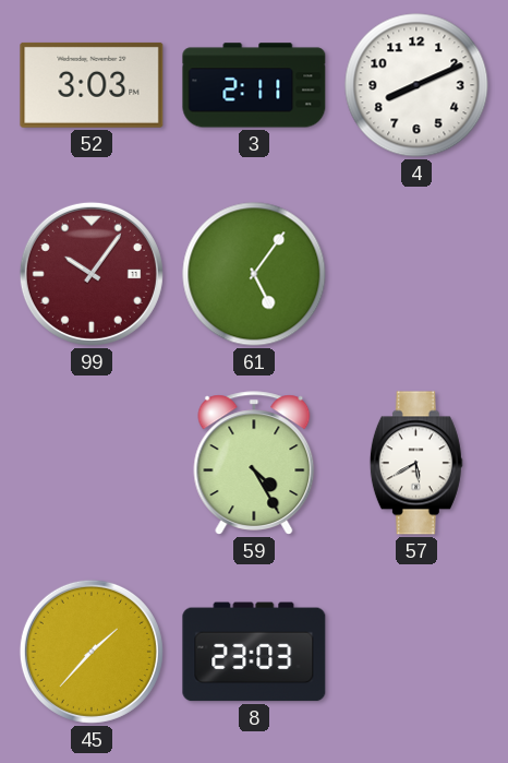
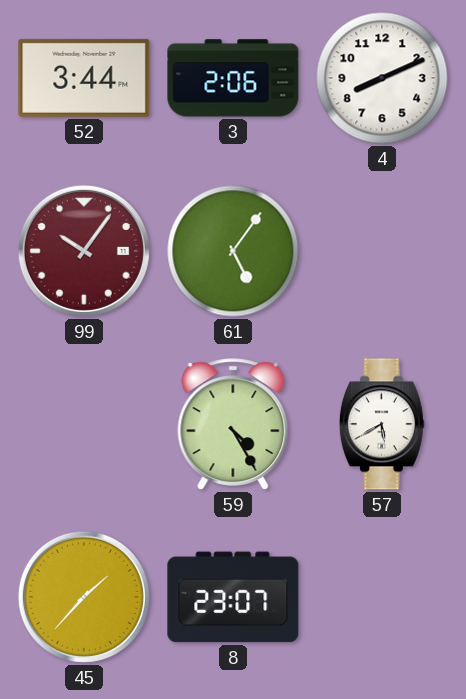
52: 3:03 -> 3:44
3: 2:11 -> 2:06
8: 23:03 -> 23:07
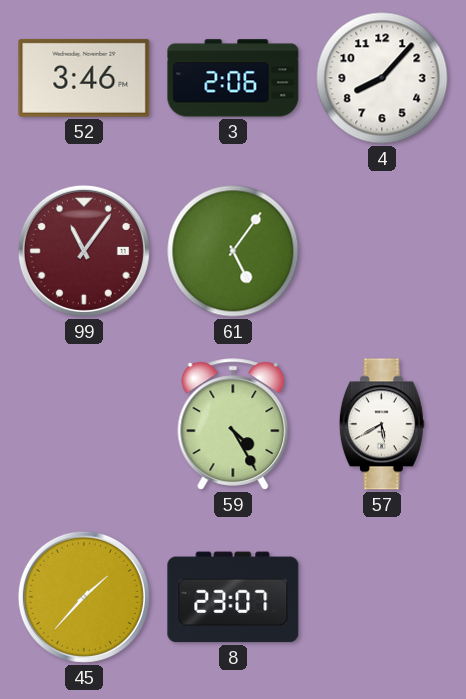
52: 3:44 -> 3:46
4: 8:11 -> 8:07
99: 10:06 -> 11:06
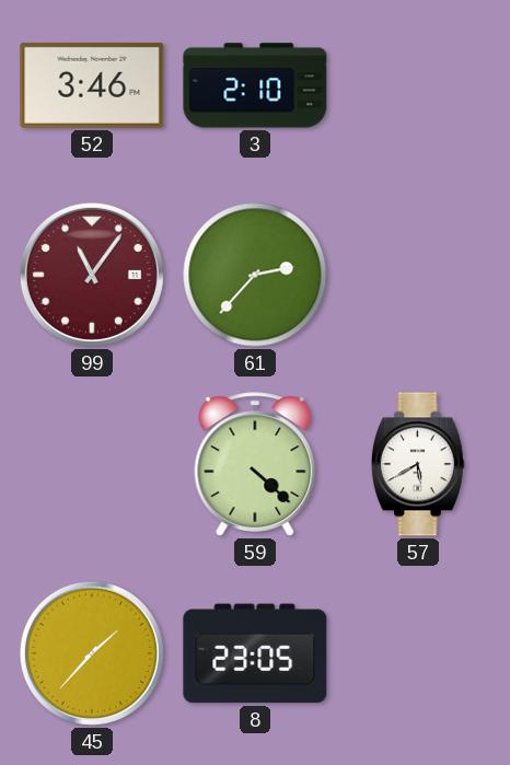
3: 2:06 -> 2:10
4: 8:07 -> none
61: 5:06 -> 2:37
59: 4:25 -> 4:22
8: 23:07 -> 23:05
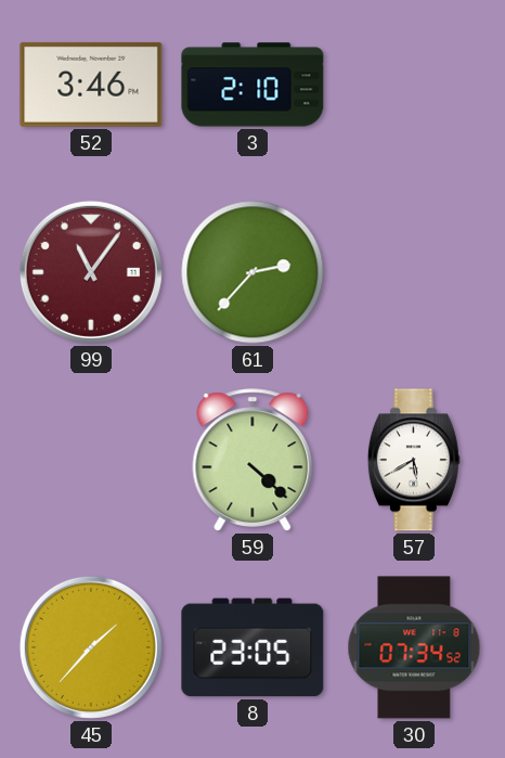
30: none -> 07:34
